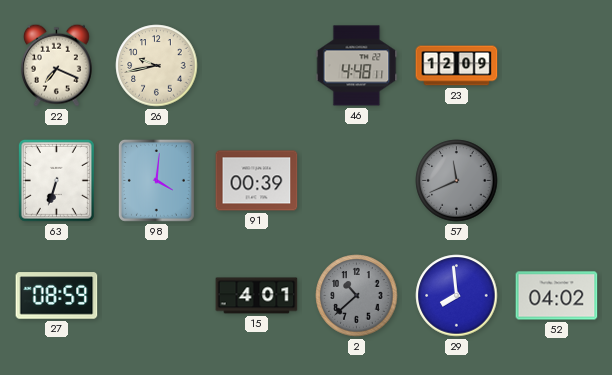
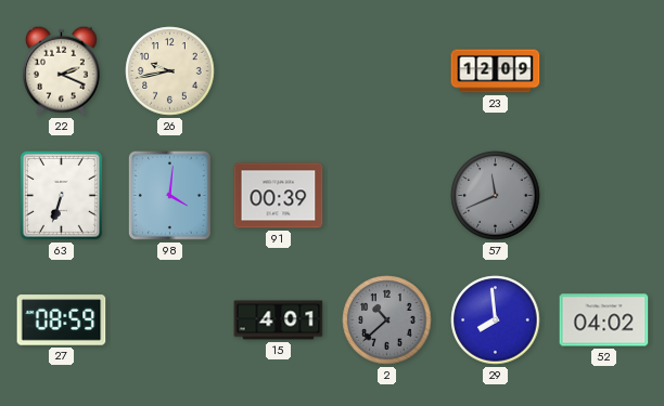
22: 7:19 -> 2:19
46: 4:48 -> none
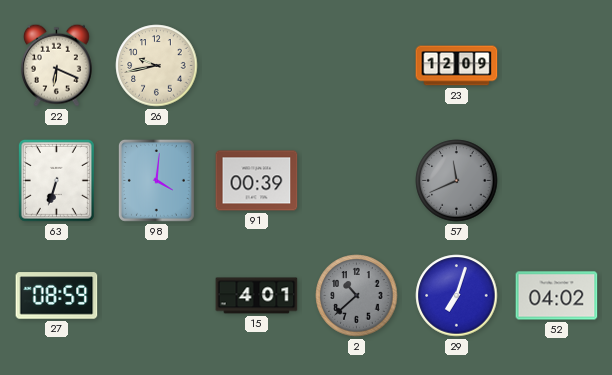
22: 2:19 -> 6:19
29: 7:59 -> 7:03
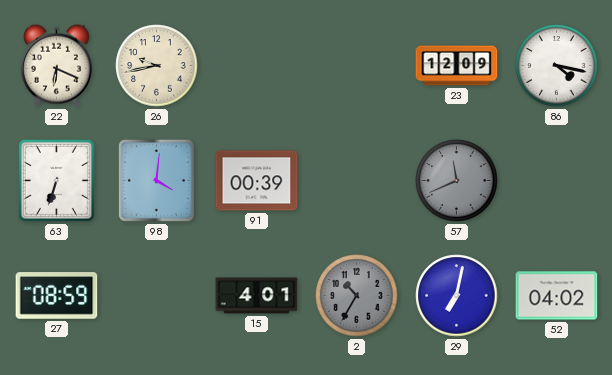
86: none -> 4:17
2: 10:38 -> 10:35
29: 7:03 -> 7:02
